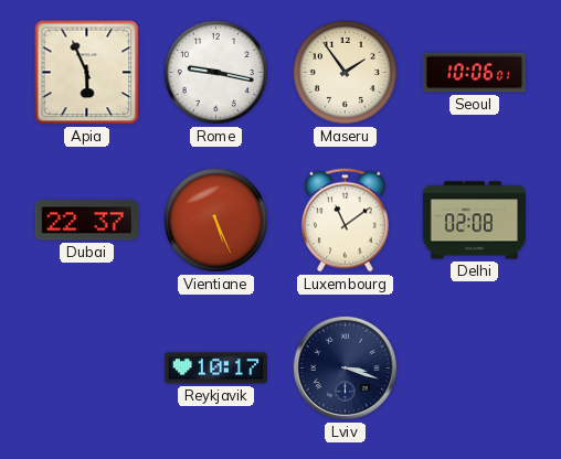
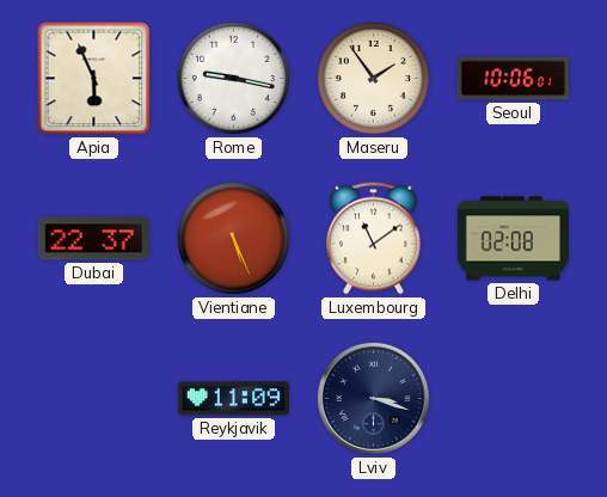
Reykjavik: 10:17 -> 11:09
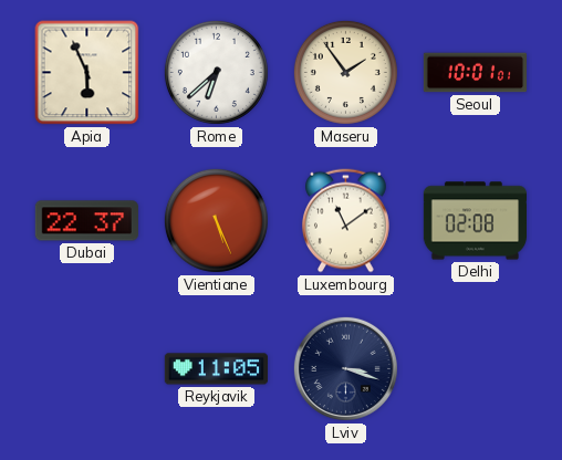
Rome: 9:17 -> 6:38
Seoul: 10:06 -> 10:01
Reykjavik: 11:09 -> 11:05
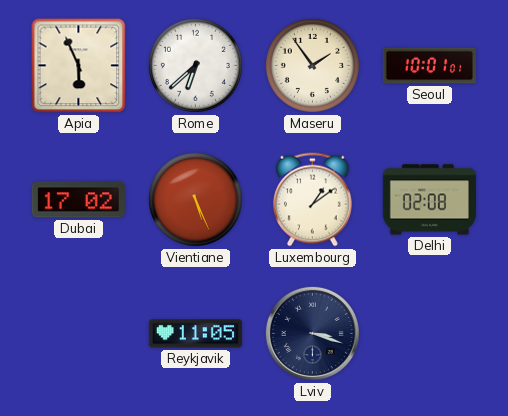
Dubai: 22:37 -> 17:02
Luxembourg: 11:09 -> 1:09
